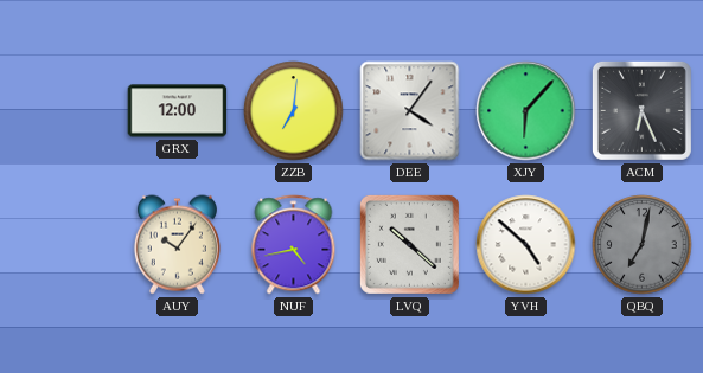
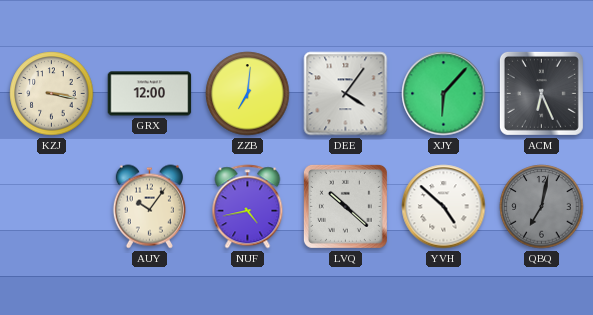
KZJ: none -> 3:17
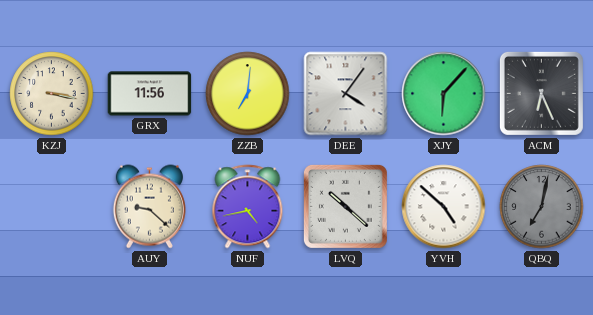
GRX: 12:00 -> 11:56
AUY: 10:06 -> 9:22
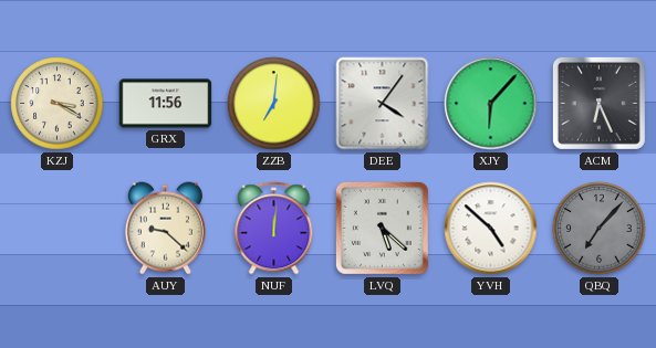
KZJ: 3:17 -> 3:20
NUF: 4:43 -> 12:01
LVQ: 10:22 -> 5:22
QBQ: 7:02 -> 7:07
